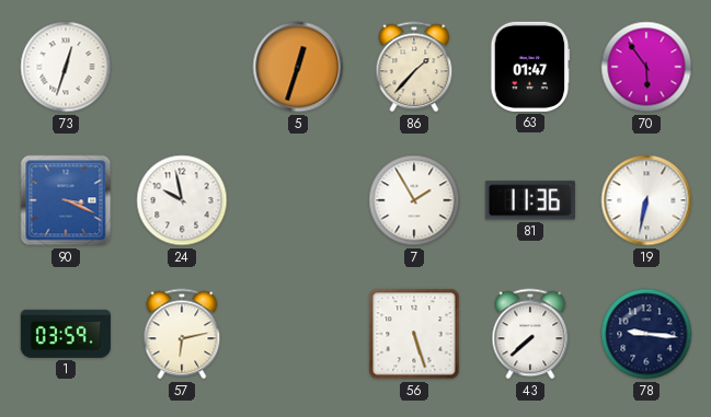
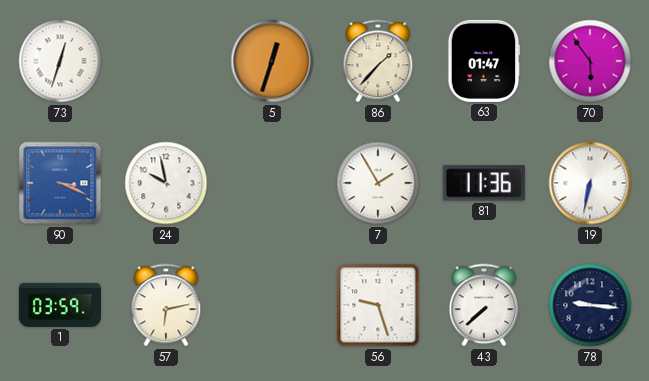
56: 5:27 -> 9:27
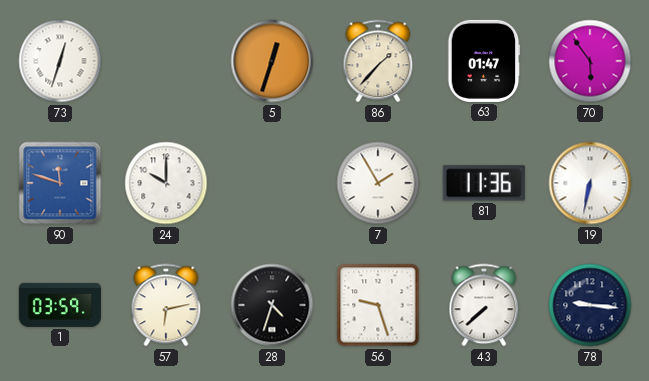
90: 3:19 -> 11:48
24: 9:58 -> 10:00
28: none -> 4:33
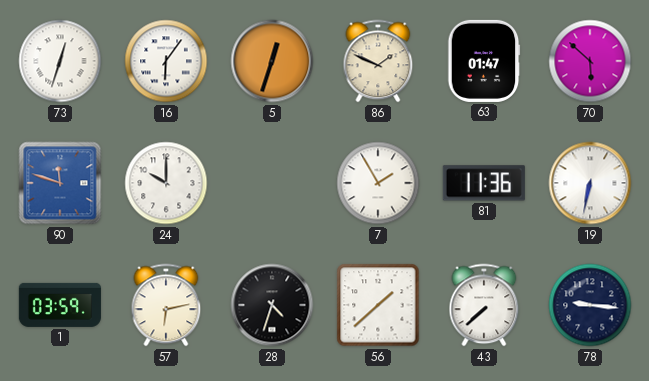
16: none -> 6:06
86: 1:37 -> 1:49
70: 5:54 -> 5:52
56: 9:27 -> 1:38
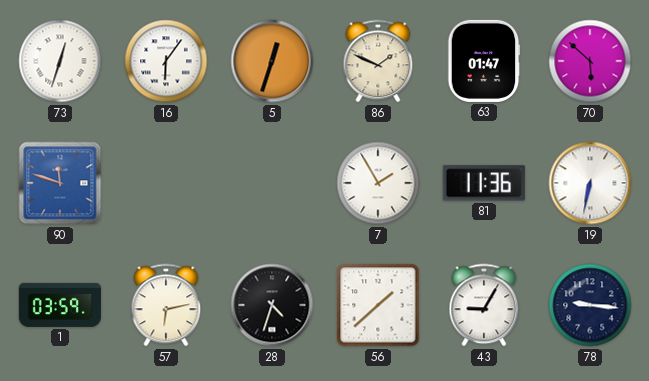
24: 10:00 -> none
43: 7:38 -> 9:05
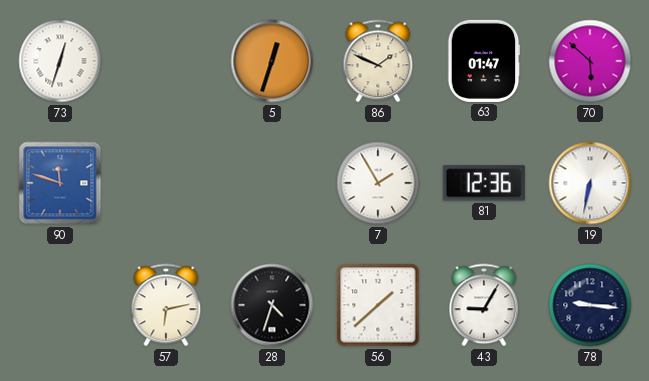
16: 6:06 -> none
81: 11:36 -> 12:36
1: 03:59 -> none
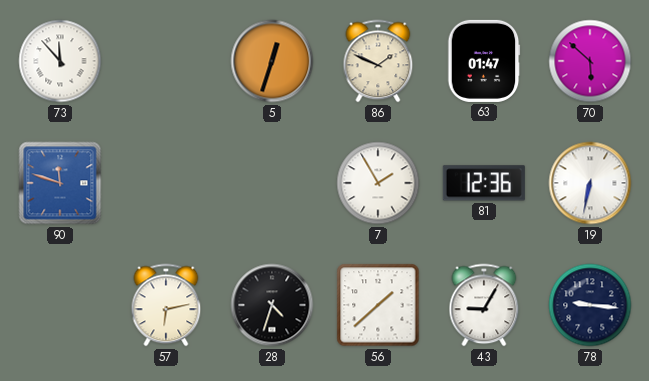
73: 12:33 -> 11:53
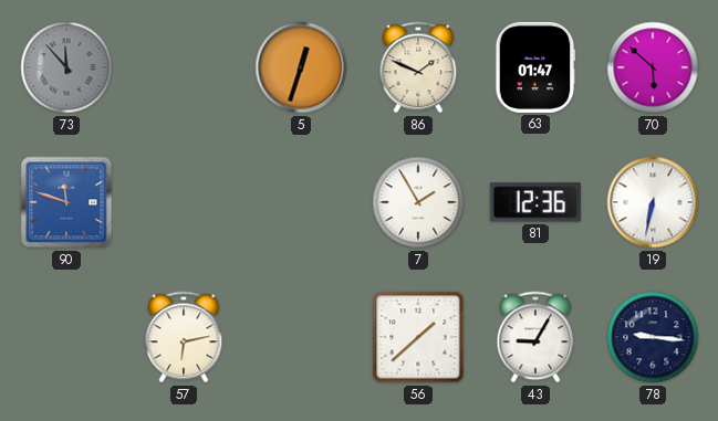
73 dial: white -> grey
28: 4:33 -> none
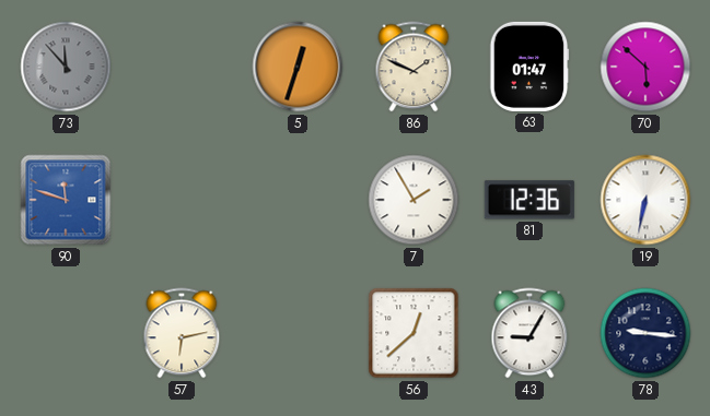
56: 1:38 -> 12:38
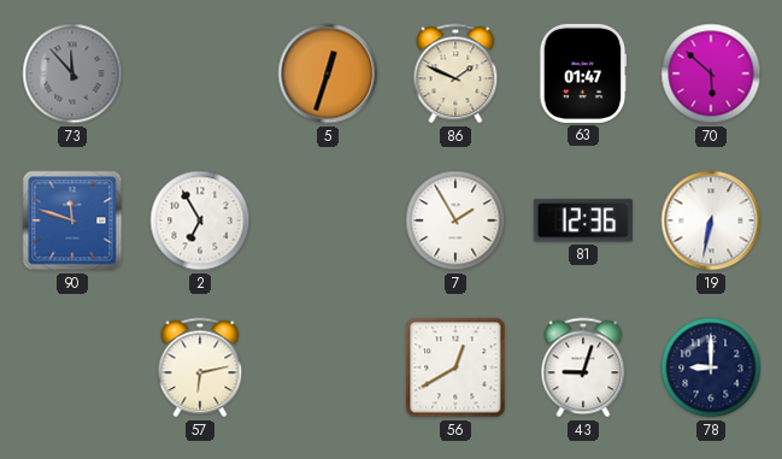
2: none -> 6:55
56: 12:38 -> 12:40
43: 9:05 -> 9:03
78: 9:16 -> 9:00
